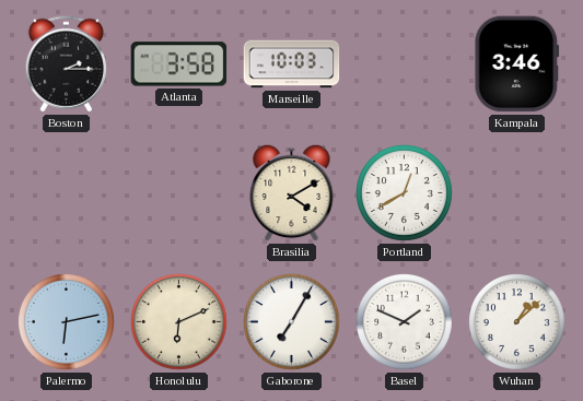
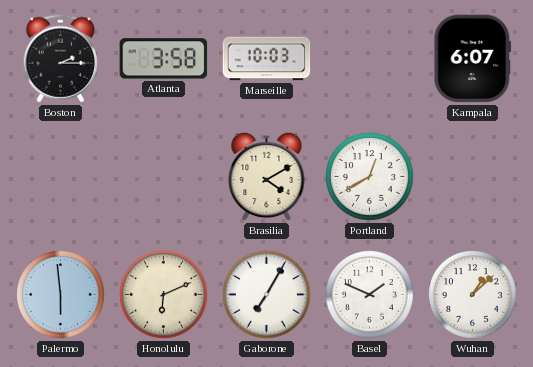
Kampala: 3:46 -> 6:07
Palermo: 6:13 -> 5:59
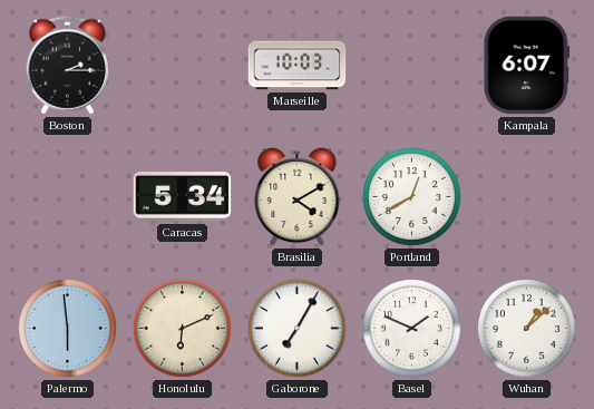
Atlanta: 3:58 -> none
Caracas: none -> 5:34
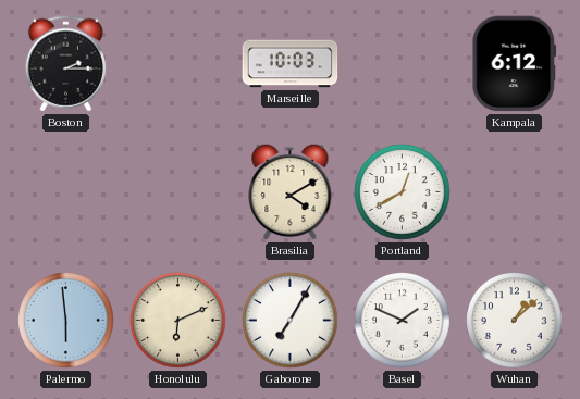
Kampala: 6:07 -> 6:12
Caracas: 5:34 -> none
